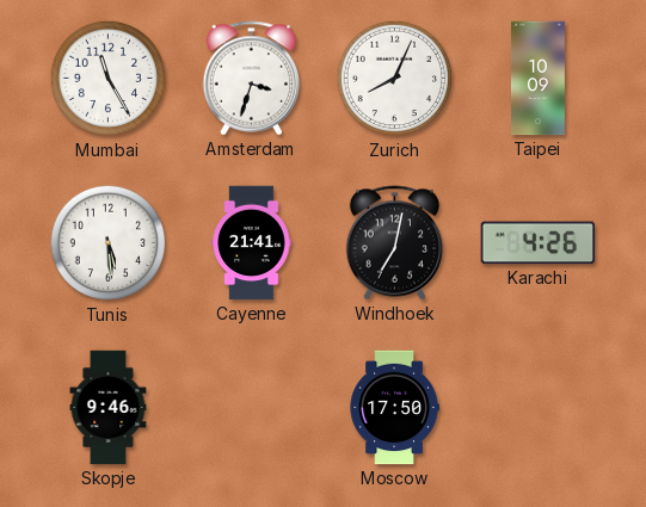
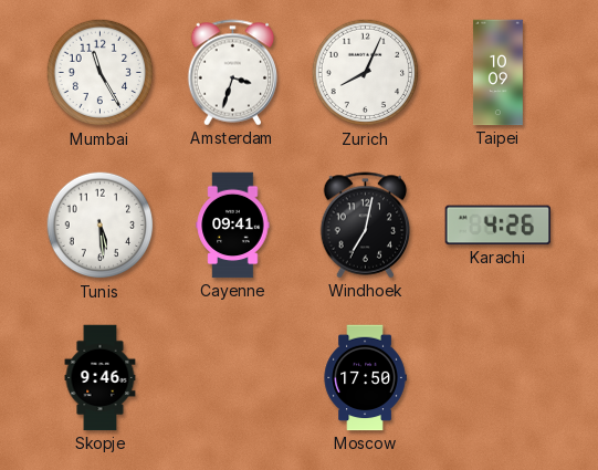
Cayenne: 21:41 -> 09:41
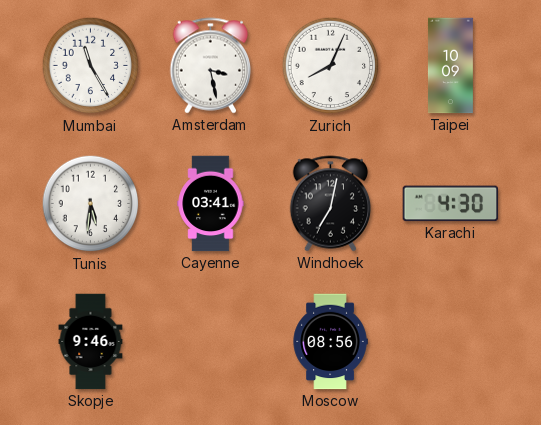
Amsterdam: 3:33 -> 3:28
Tunis: 5:29 -> 5:31
Cayenne: 09:41 -> 03:41
Karachi: 4:26 -> 4:30
Moscow: 17:50 -> 08:56
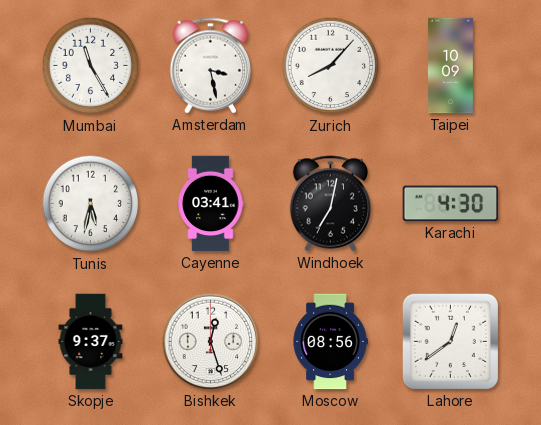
Zurich: 8:04 -> 8:07
Tunis: 5:31 -> 5:32
Skopje: 9:46 -> 9:37
Bishkek: none -> 12:27
Lahore: none -> 12:39
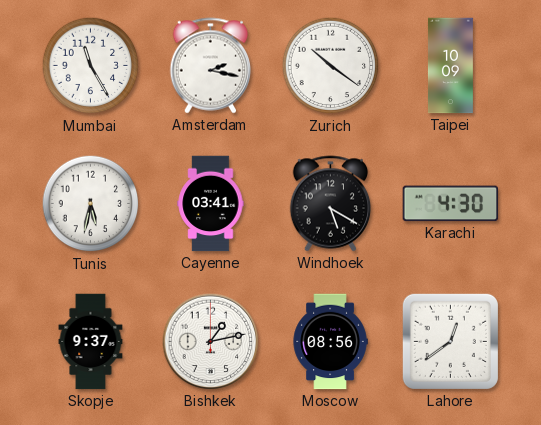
Amsterdam: 3:28 -> 2:17
Zurich: 8:07 -> 10:21
Windhoek: 7:02 -> 5:20
Bishkek: 12:27 -> 1:13
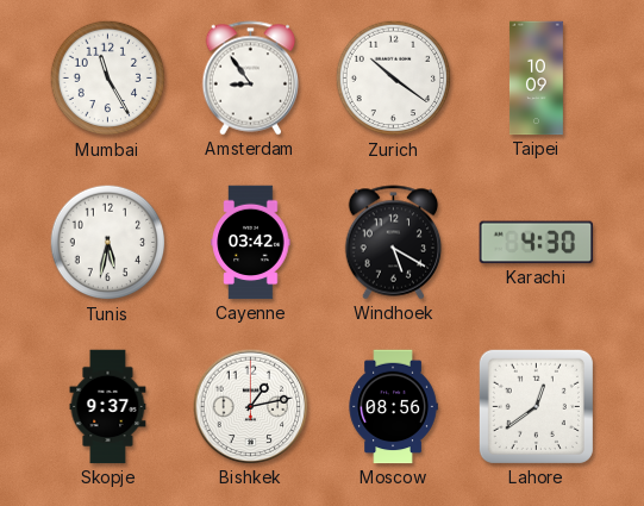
Amsterdam: 2:17 -> 8:54
Cayenne: 03:41 -> 03:42
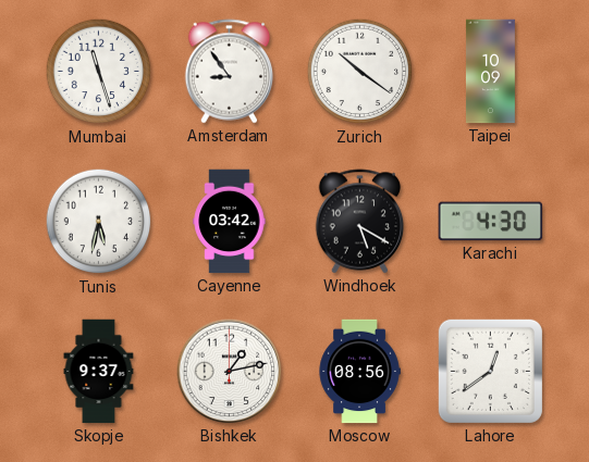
Mumbai: 11:25 -> 11:27
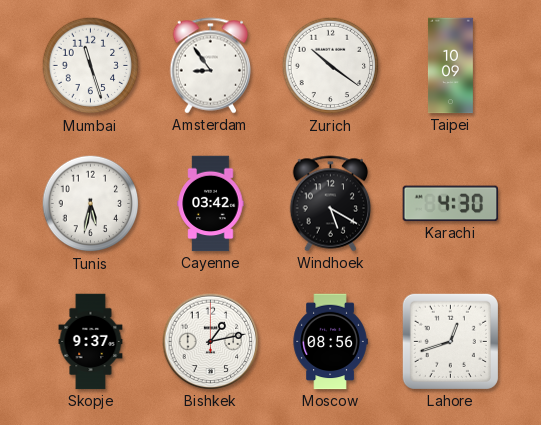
Lahore: 12:39 -> 12:42
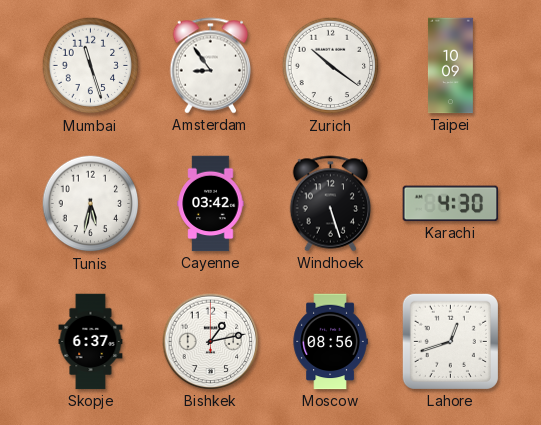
Windhoek: 5:20 -> 5:27
Skopje: 9:37 -> 6:37
